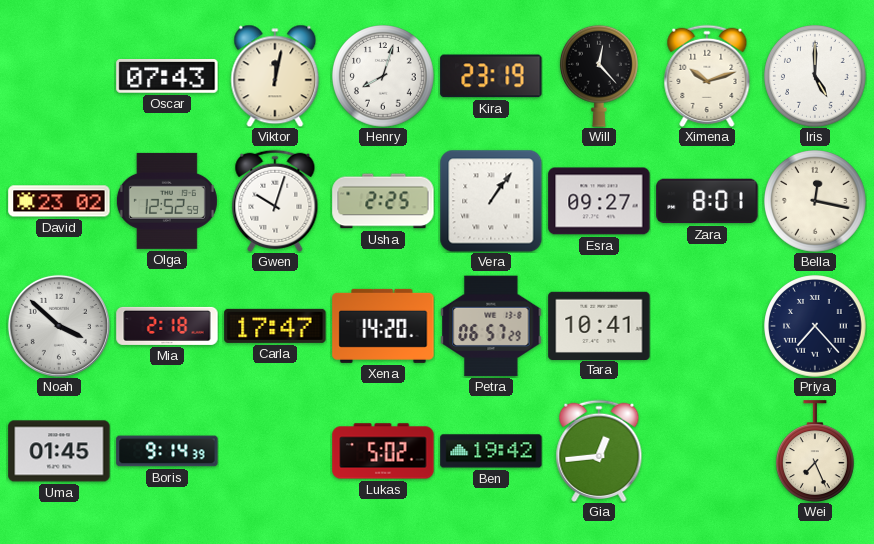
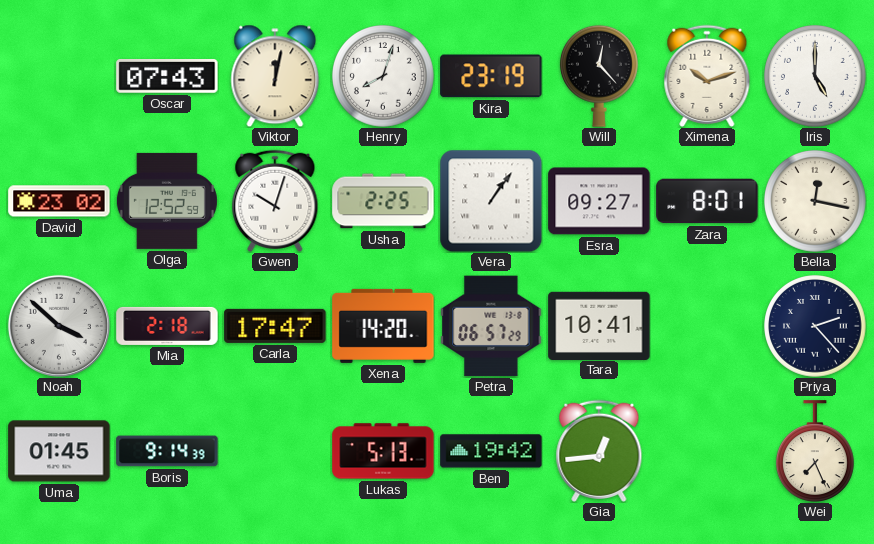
Priya: 7:23 -> 2:23
Lukas: 5:02 -> 5:13
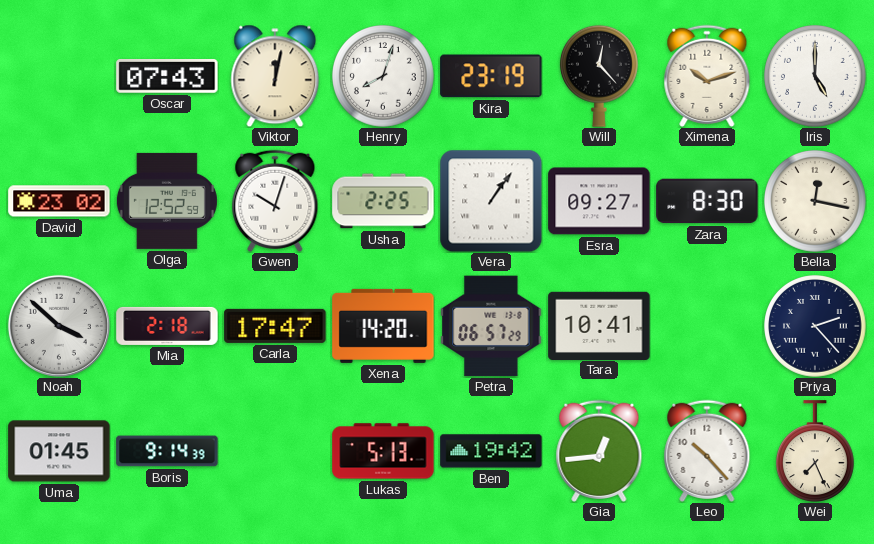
Zara: 8:01 -> 8:30
Leo: none -> 10:23
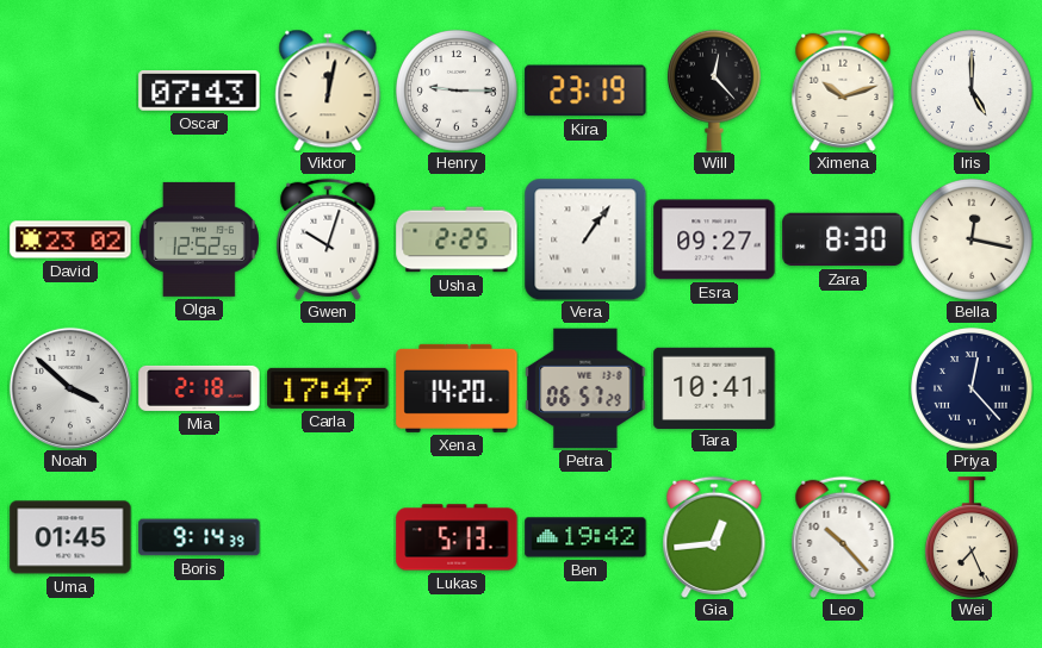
Henry: 8:03 -> 9:15
Priya: 2:23 -> 12:23
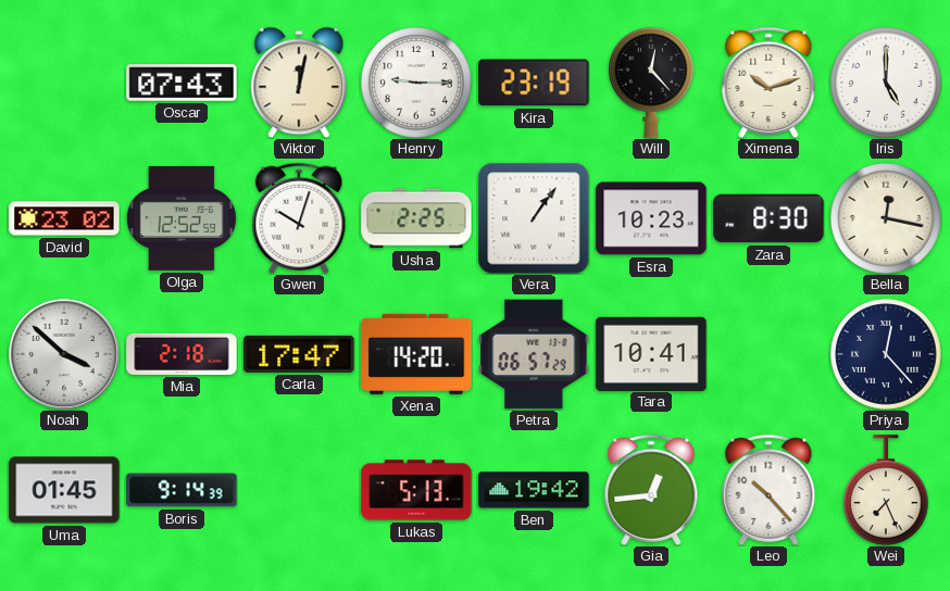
Esra: 09:27 -> 10:23
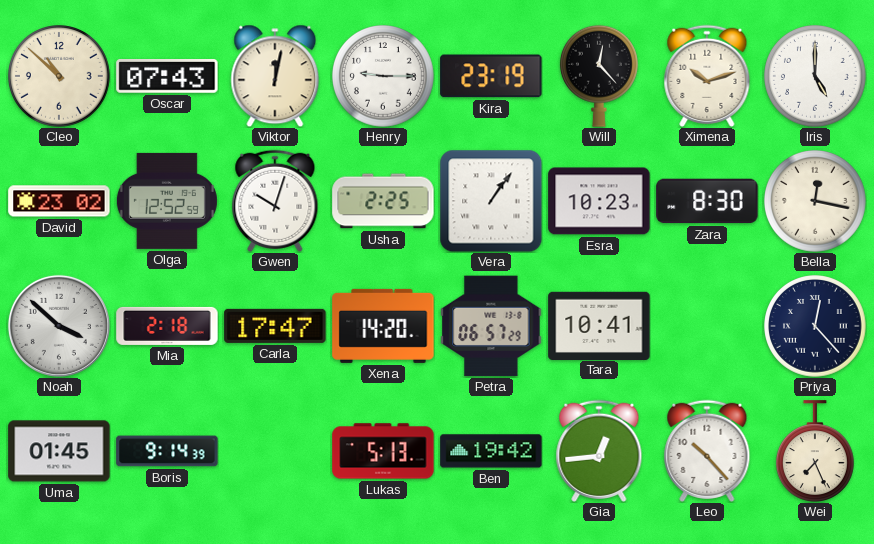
Cleo: none -> 10:52
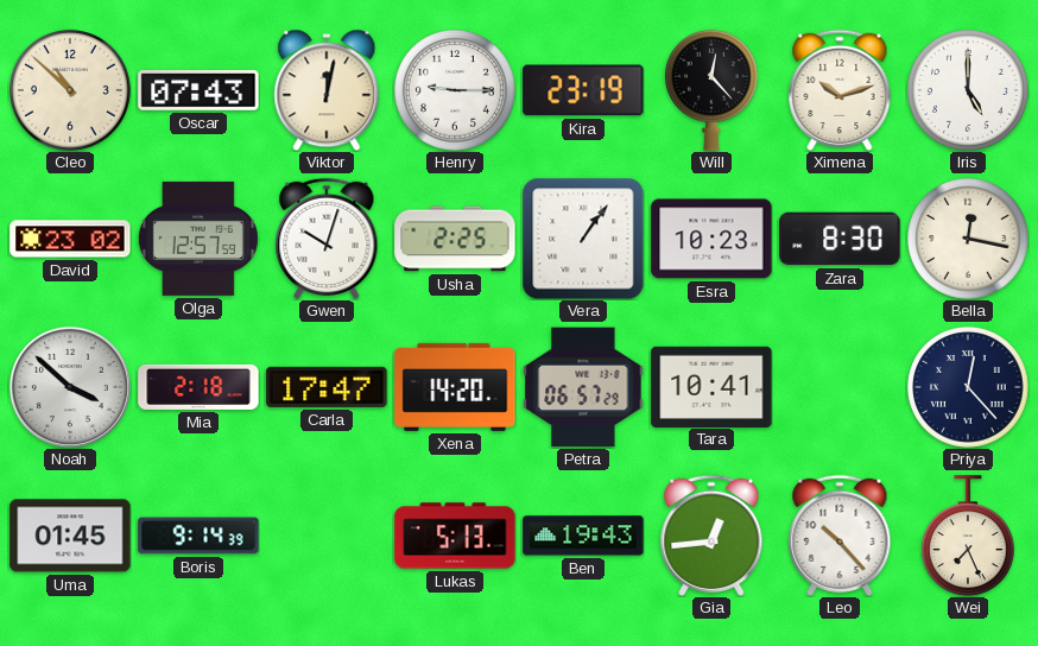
Olga: 12:52 -> 12:57
Ben: 19:42 -> 19:43
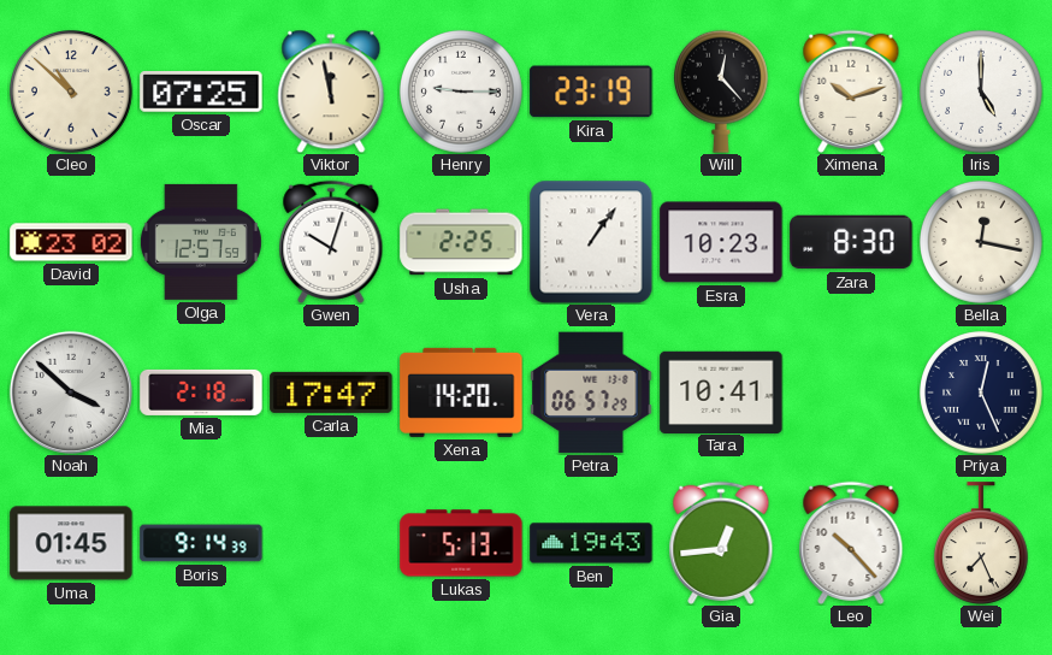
Oscar: 07:43 -> 07:25
Viktor: 12:02 -> 11:58
Priya: 12:23 -> 12:26
